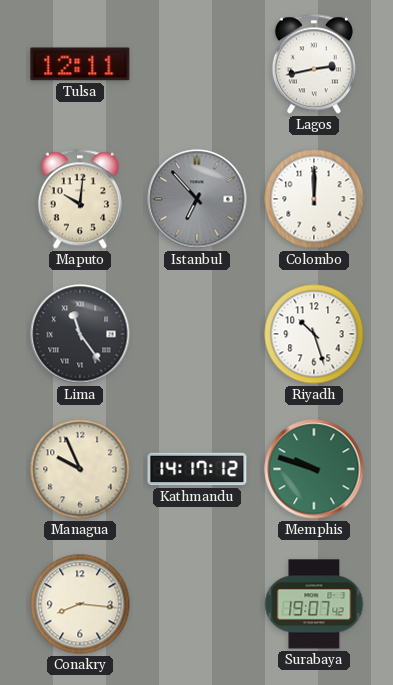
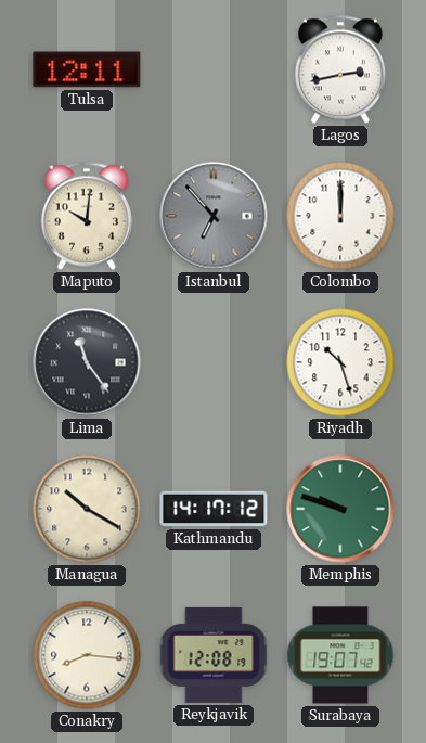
Managua: 9:56 -> 10:20
Reykjavik: none -> 12:08
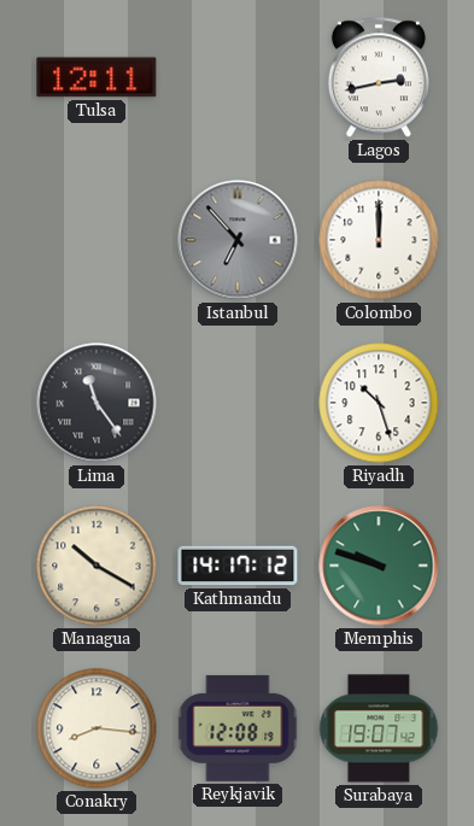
Maputo: 10:01 -> none
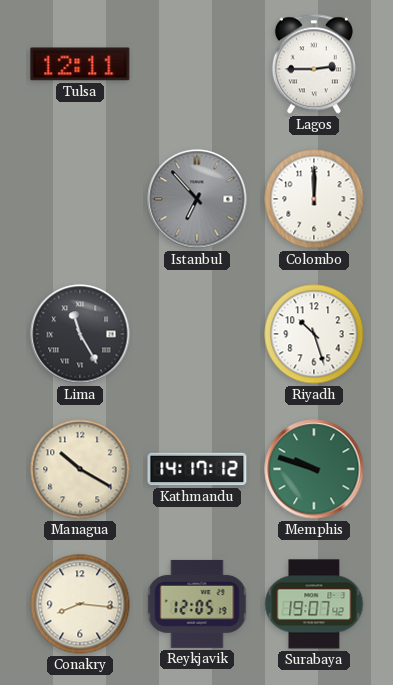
Lagos: 2:43 -> 2:45
Lima: 11:24 -> 11:25
Reykjavik: 12:08 -> 12:05
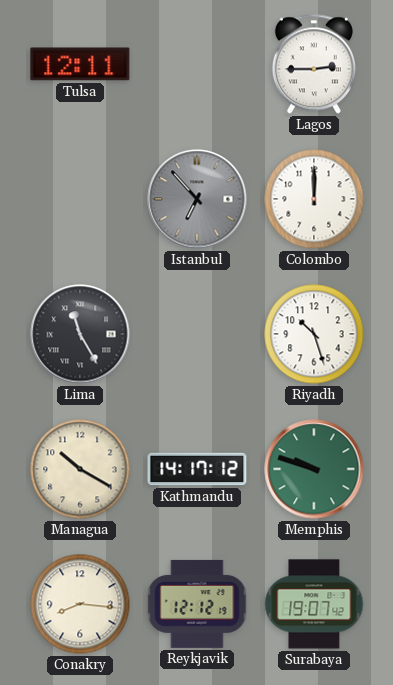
Reykjavik: 12:05 -> 12:12
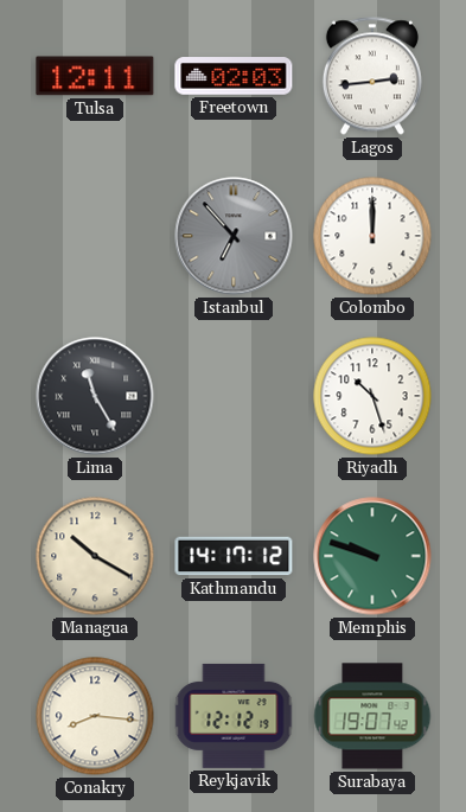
Freetown: none -> 02:03
Lagos: 2:45 -> 2:44
